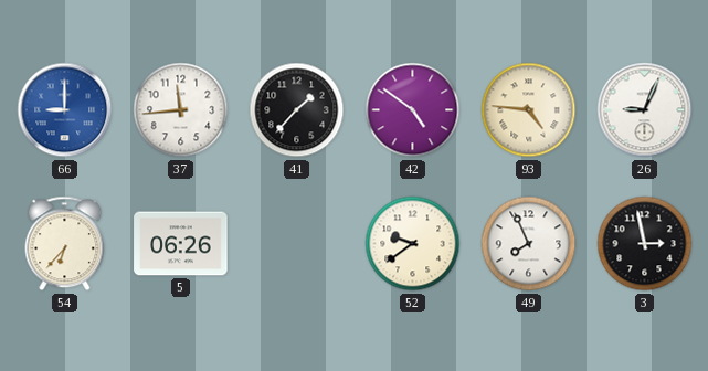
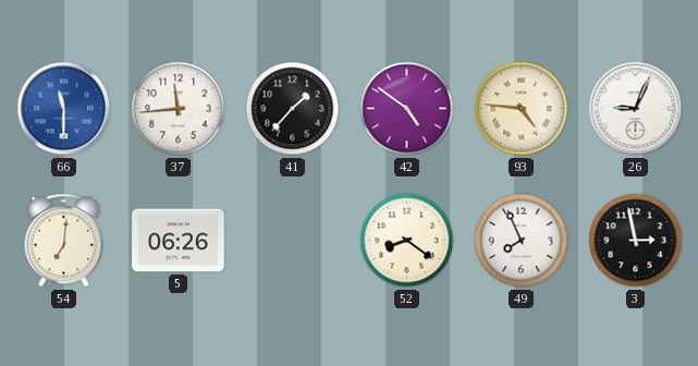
66: 9:00 -> 11:30
54: 6:37 -> 7:01
52: 9:39 -> 8:21
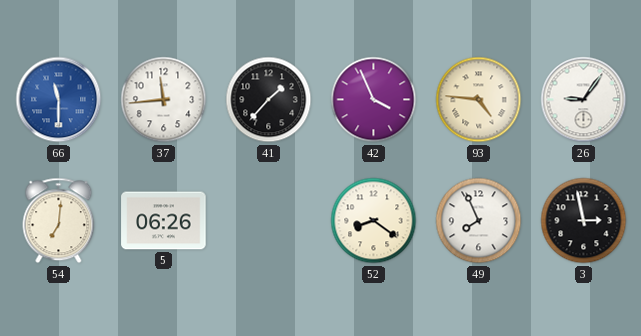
42: 4:51 -> 3:56
26: 9:04 -> 9:06
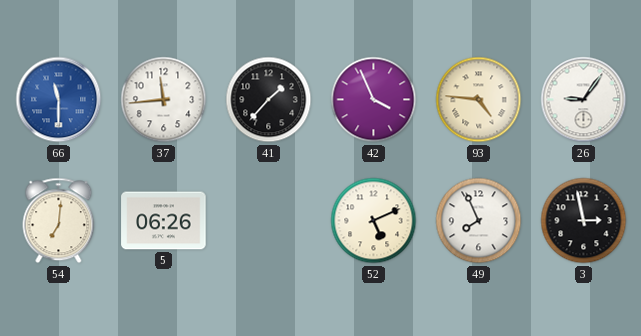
52: 8:21 -> 5:11
